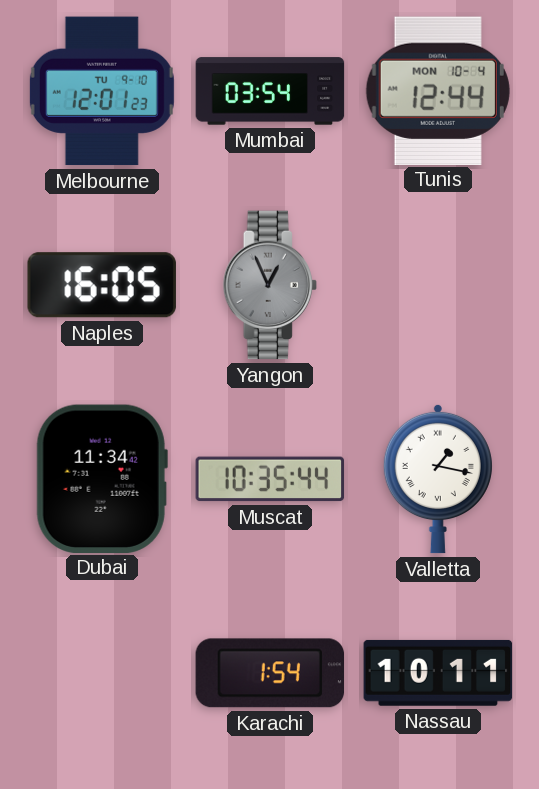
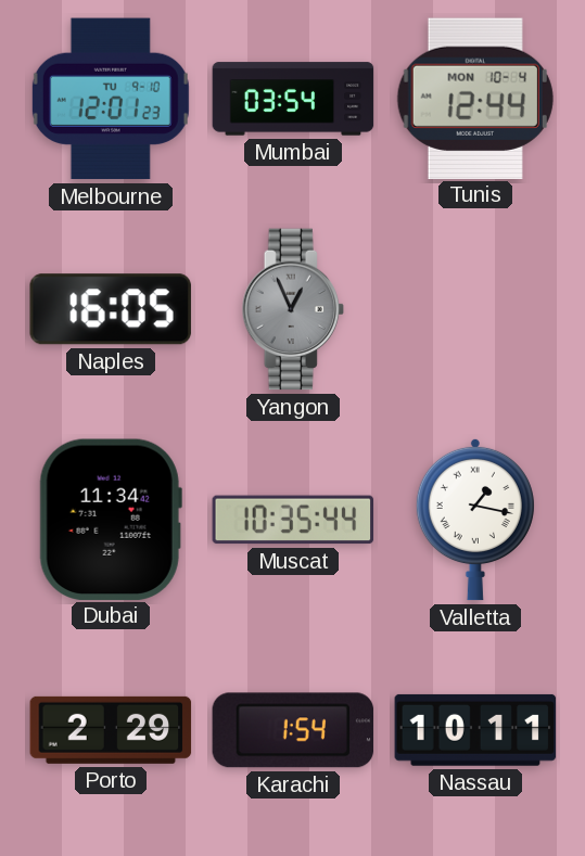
Porto: none -> 2:29
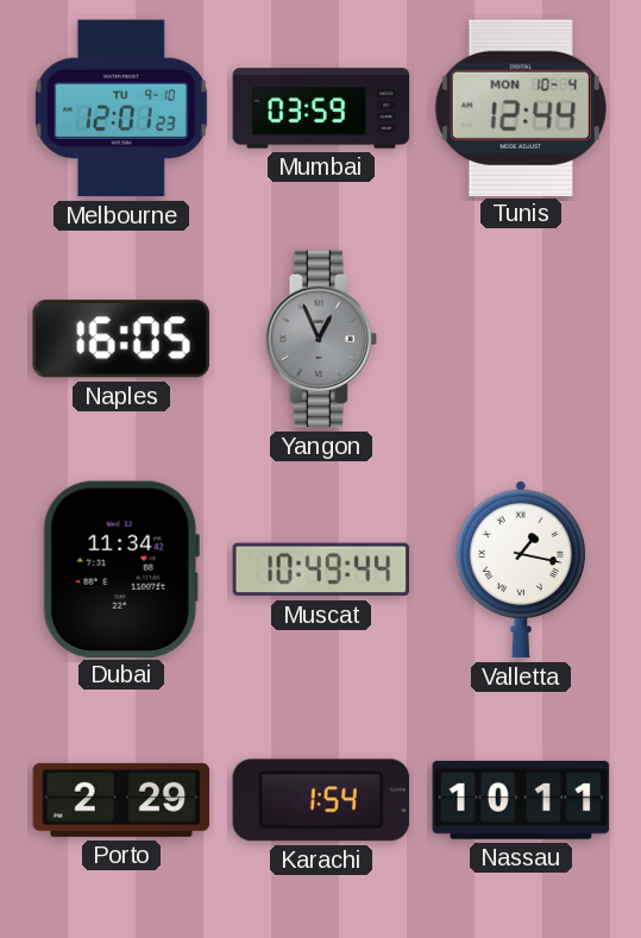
Mumbai: 03:54 -> 03:59
Muscat: 10:35 -> 10:49
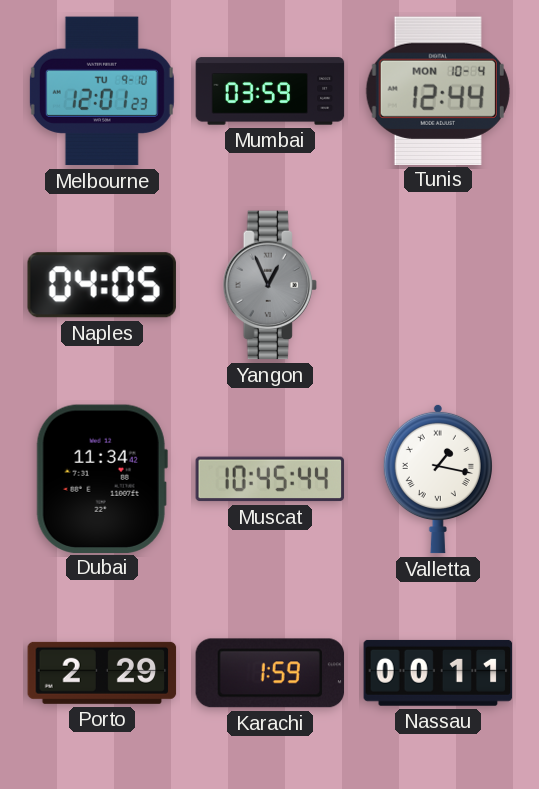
Naples: 16:05 -> 04:05
Muscat: 10:49 -> 10:45
Karachi: 1:54 -> 1:59
Nassau: 10:11 -> 00:11
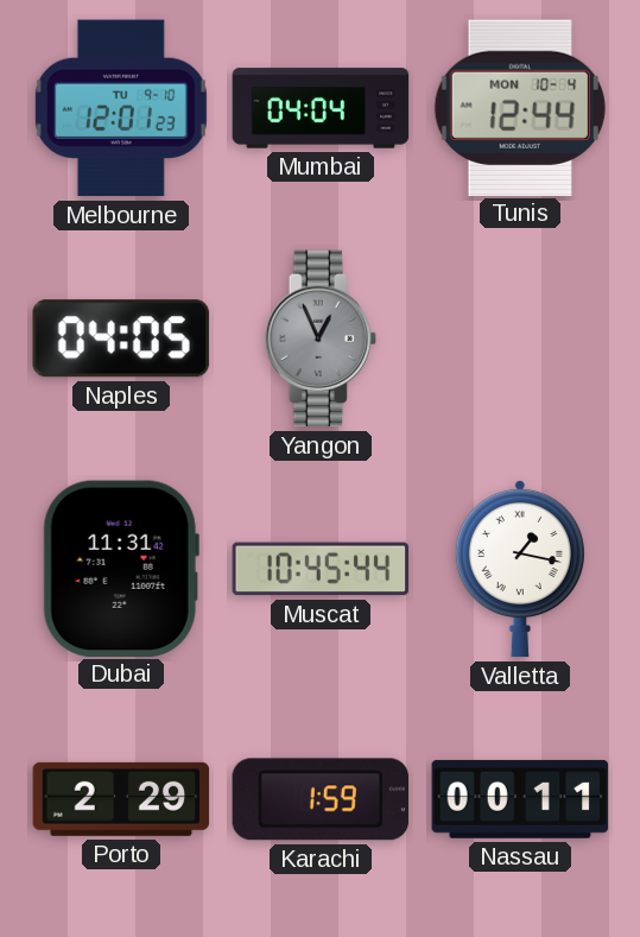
Mumbai: 03:59 -> 04:04
Dubai: 11:34 -> 11:31
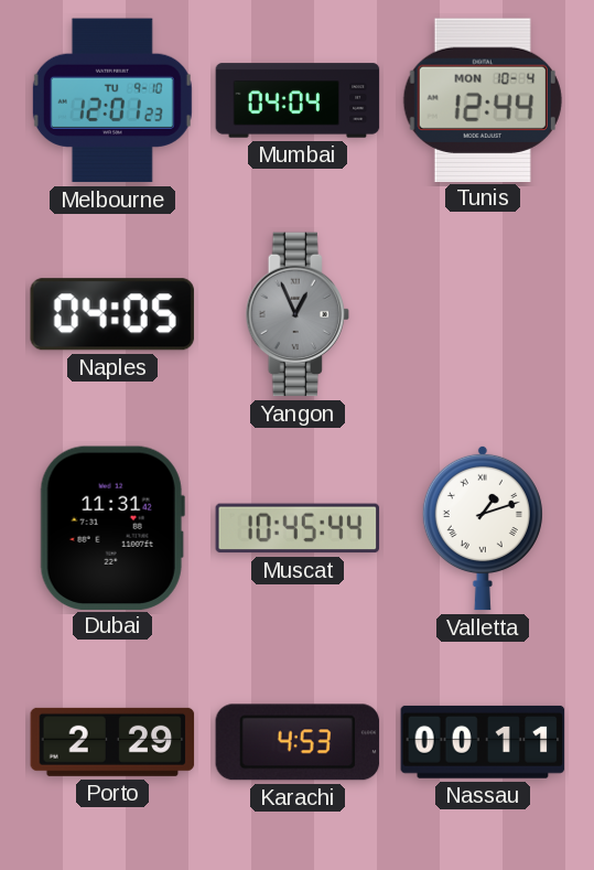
Valletta: 1:17 -> 1:12
Karachi: 1:59 -> 4:53
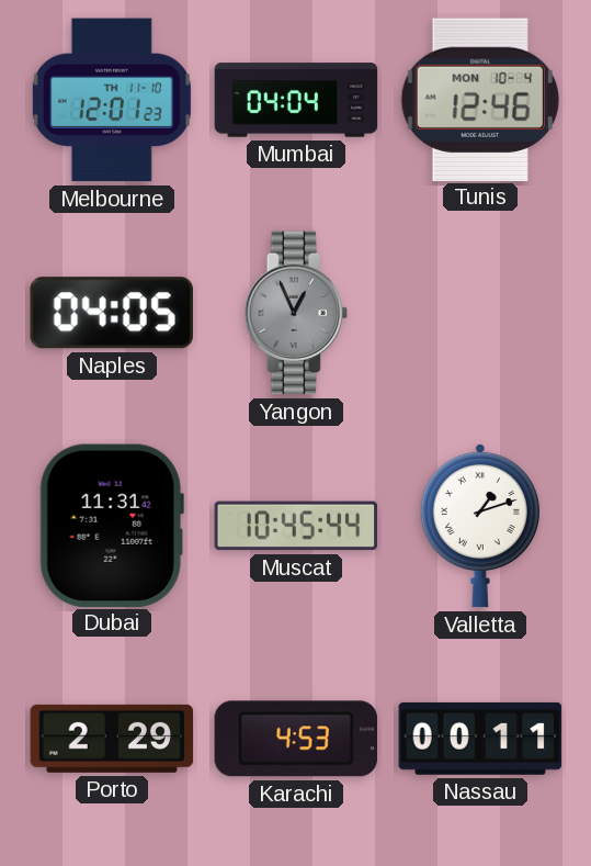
Melbourne date: TU 9-10 -> TH 11-10
Tunis: 12:44 -> 12:46
